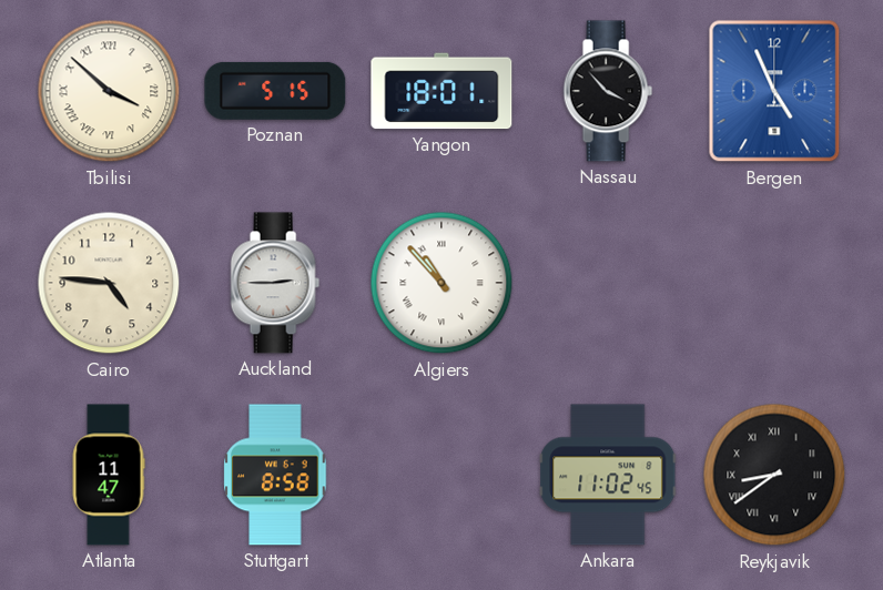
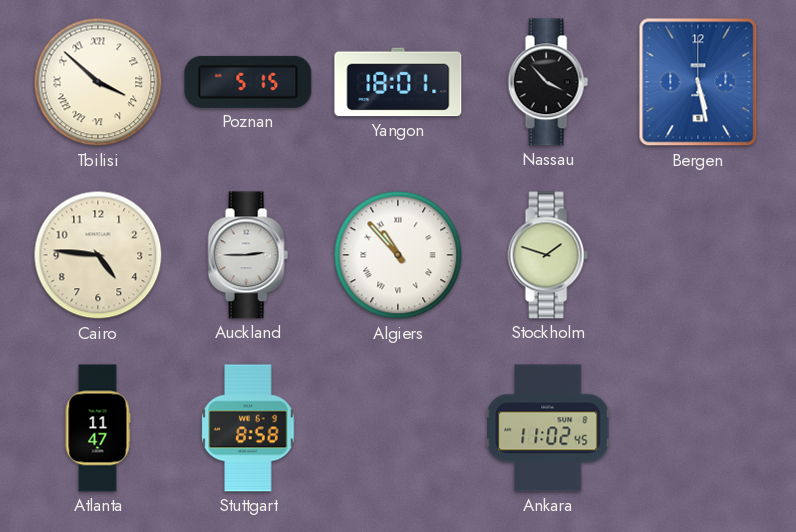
Bergen: 4:56 -> 5:28
Stockholm: none -> 1:48
Reykjavik: 8:39 -> none
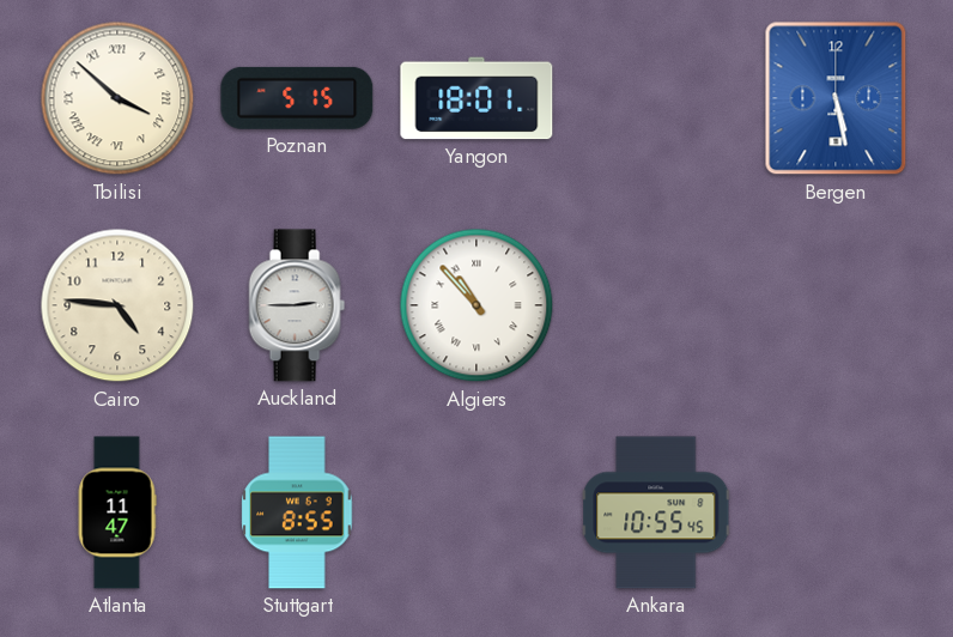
Nassau: 3:53 -> none
Stockholm: 1:48 -> none
Stuttgart: 8:58 -> 8:55
Ankara: 11:02 -> 10:55
